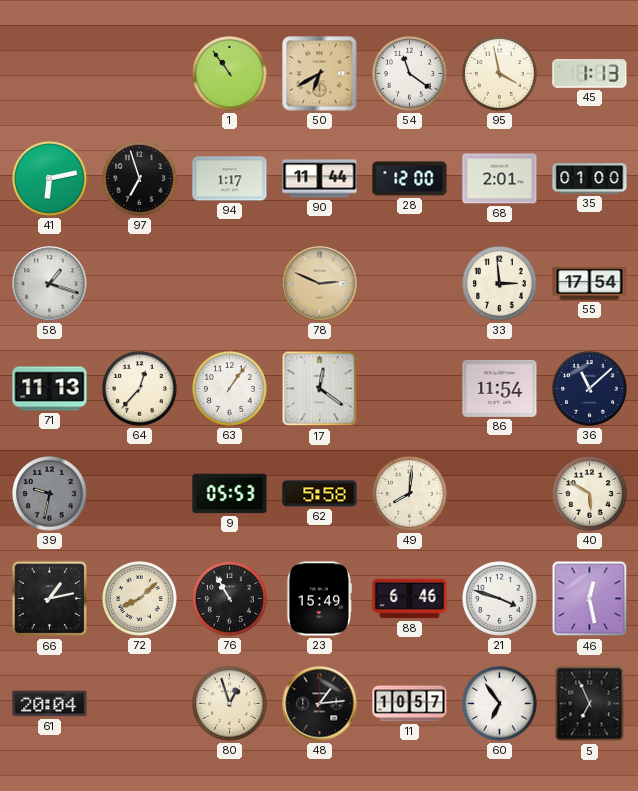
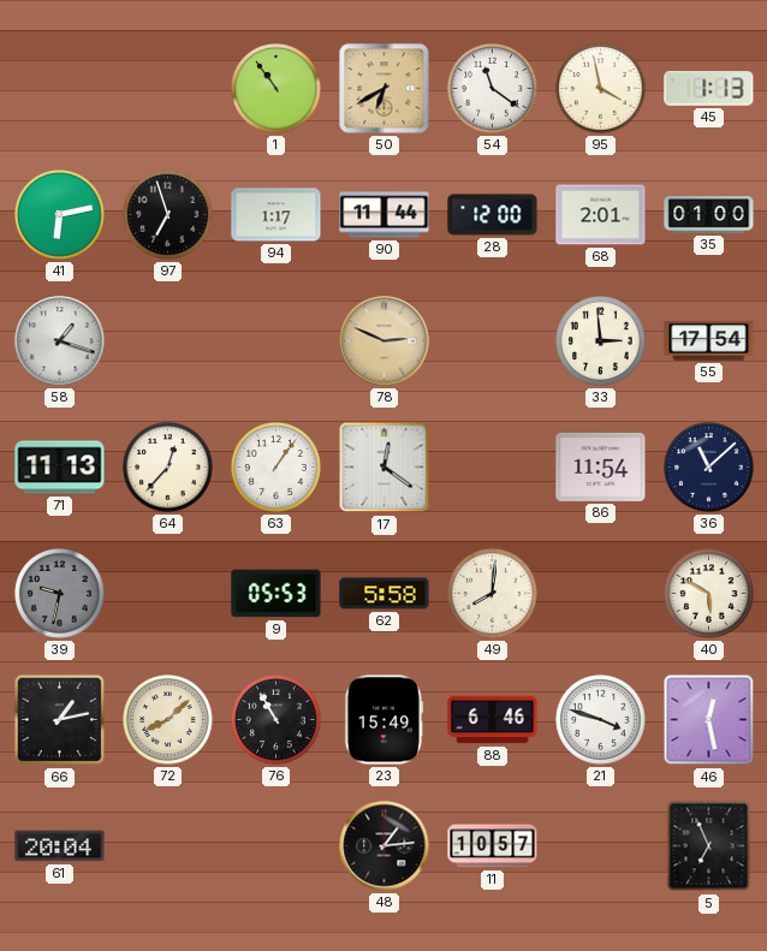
80: 12:57 -> none
60: 6:54 -> none
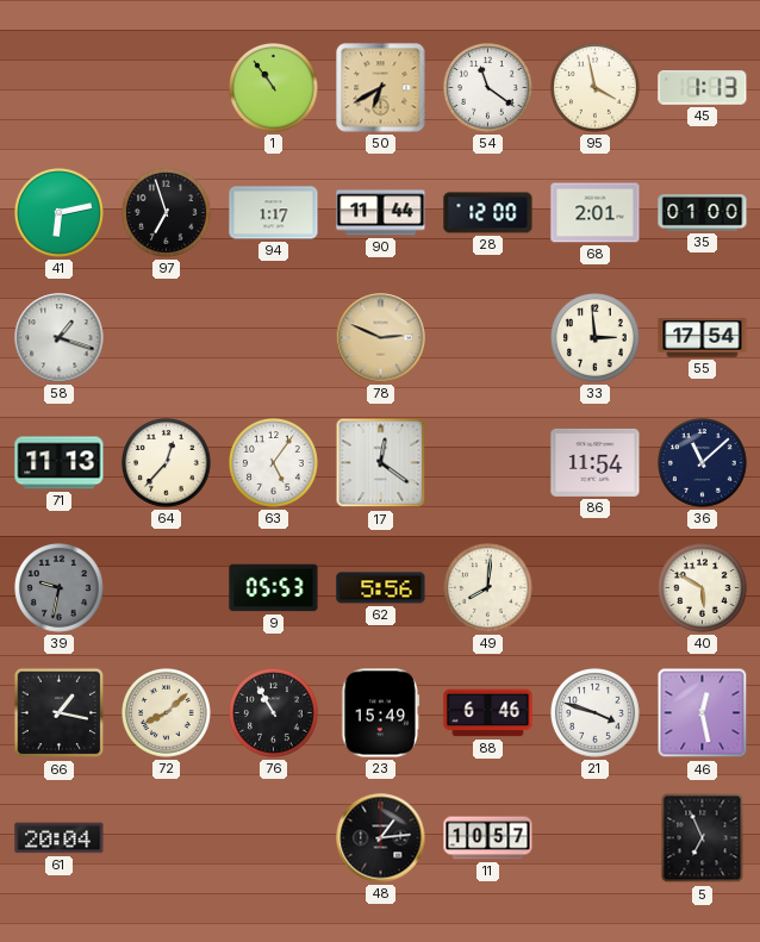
63: 1:06 -> 5:06
62: 5:58 -> 5:56
66: 1:13 -> 1:17
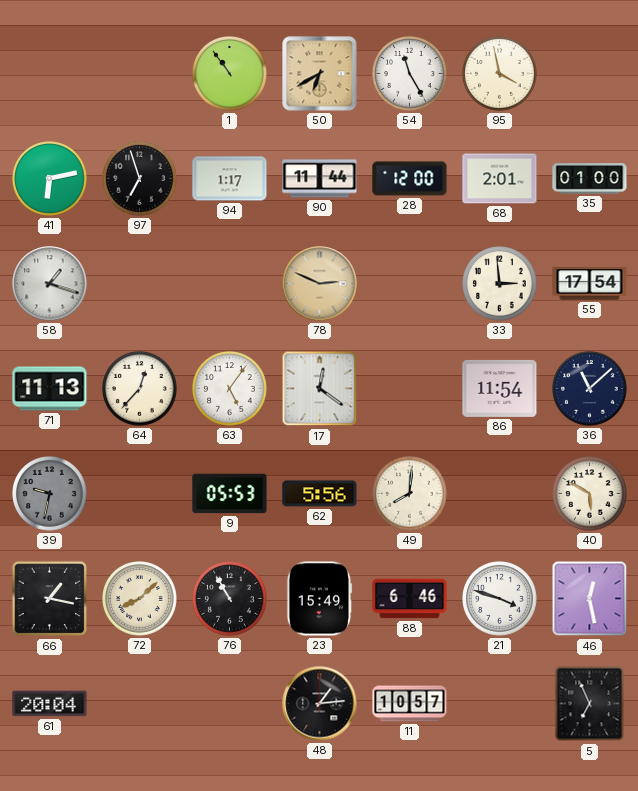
54: 11:21 -> 11:25
45: 1:13 -> none
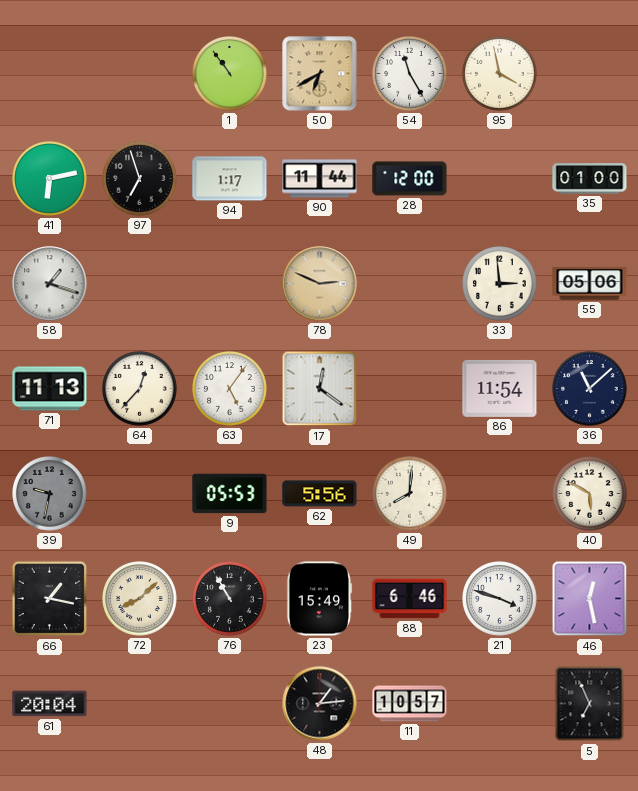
68: 2:01 -> none
55: 17:54 -> 05:06
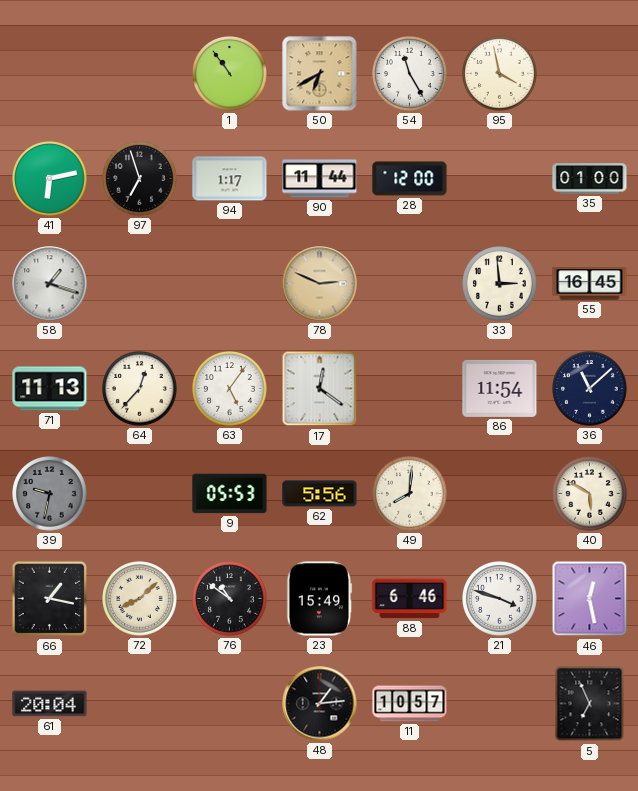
55: 05:06 -> 16:45
76: 10:55 -> 10:51
